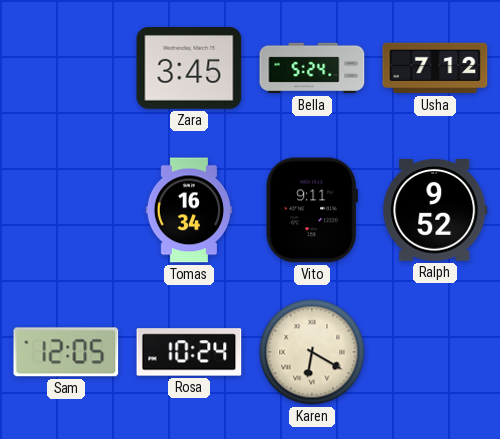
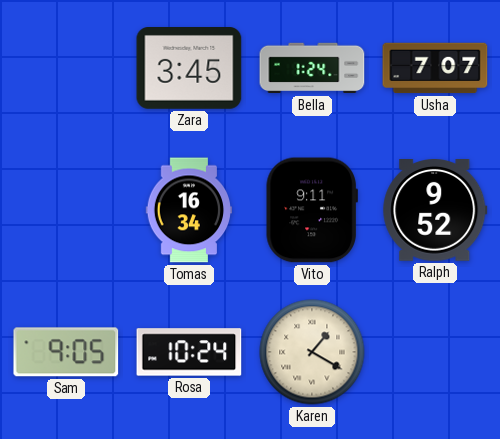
Bella: 5:24 -> 1:24
Usha: 7:12 -> 7:07
Sam: 12:05 -> 9:05
Karen: 6:20 -> 1:20
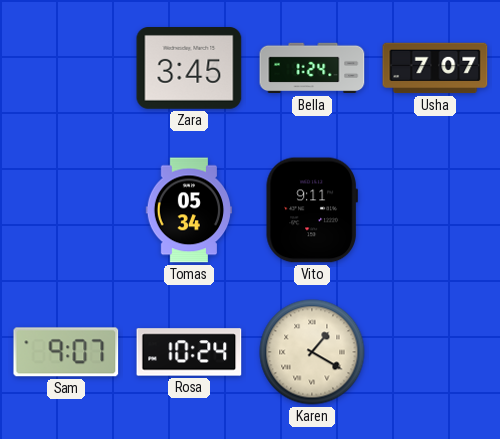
Tomas: 16:34 -> 05:34
Ralph: 9:52 -> none
Sam: 9:05 -> 9:07
